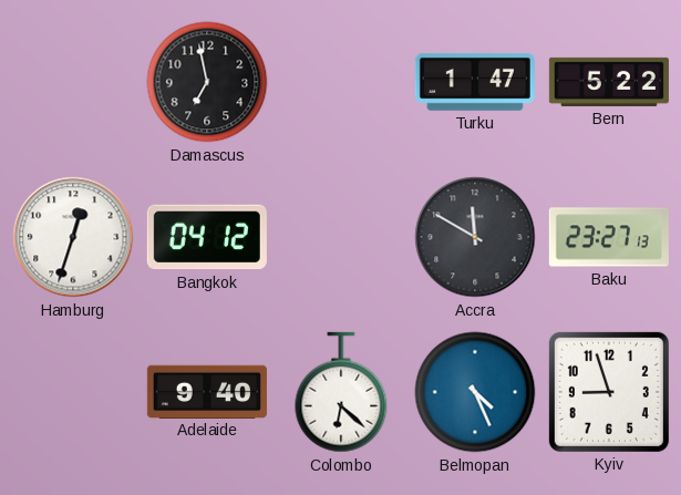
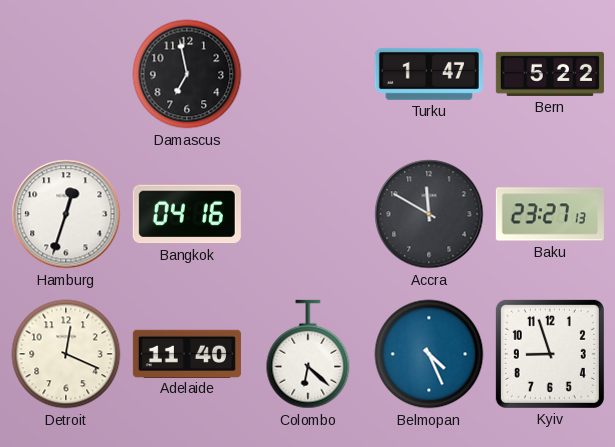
Bangkok: 04:12 -> 04:16
Detroit: none -> 12:19
Adelaide: 9:40 -> 11:40
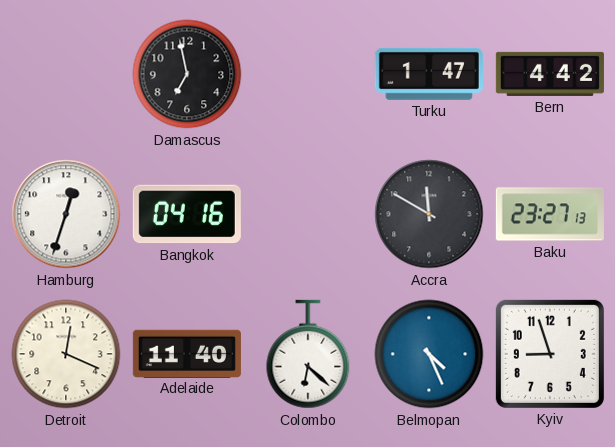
Bern: 5:22 -> 4:42
